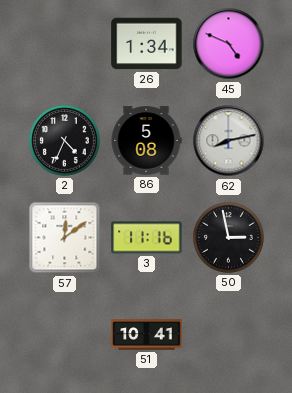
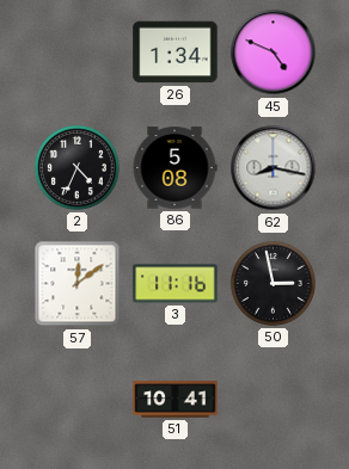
62: 8:13 -> 8:17
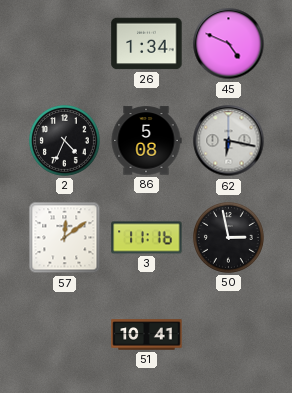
62: 8:17 -> 6:17
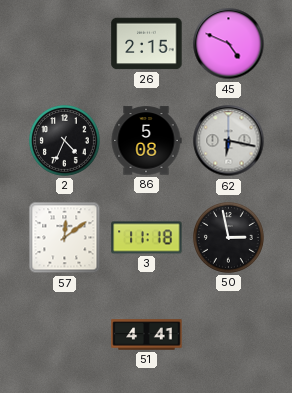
26: 1:34 -> 2:15
3: 11:16 -> 11:18
51: 10:41 -> 4:41
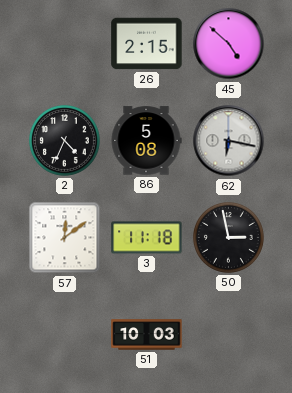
45: 4:49 -> 4:52
51: 4:41 -> 10:03
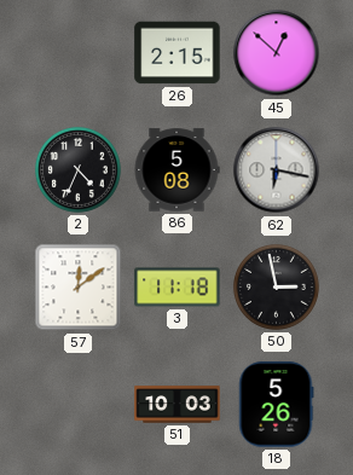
45: 4:52 -> 12:52
18: none -> 5:26
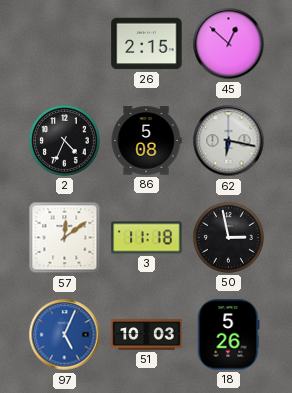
97: none -> 5:04
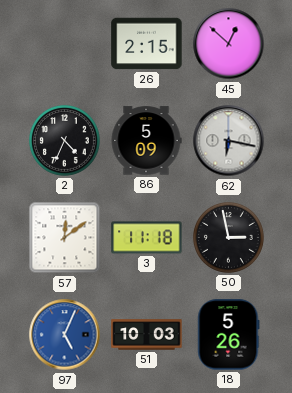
86: 5:08 -> 5:09
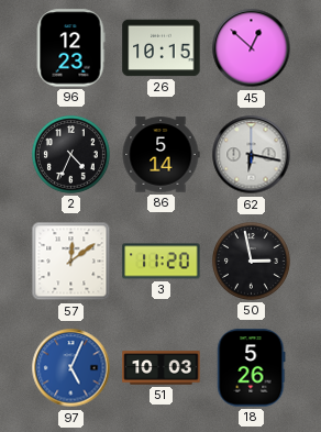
96: none -> 12:23
26: 2:15 -> 10:15
86: 5:09 -> 5:14
3: 11:18 -> 11:20
